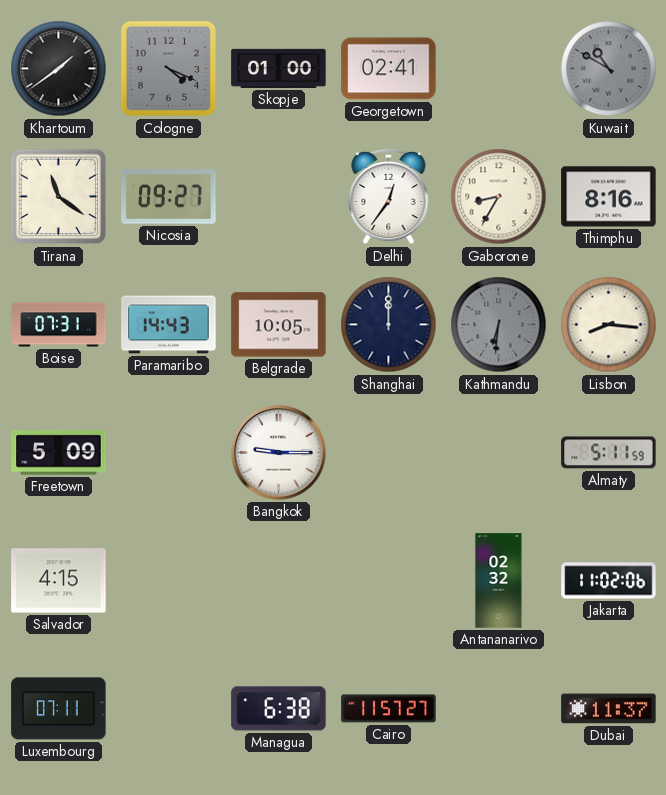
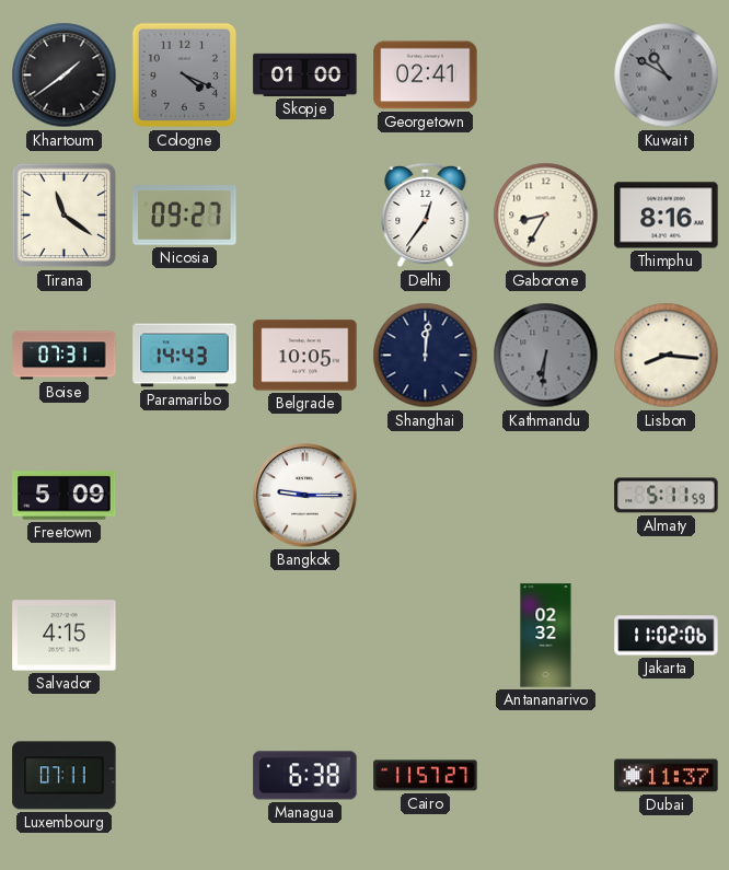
Shanghai: 12:00 -> 12:01
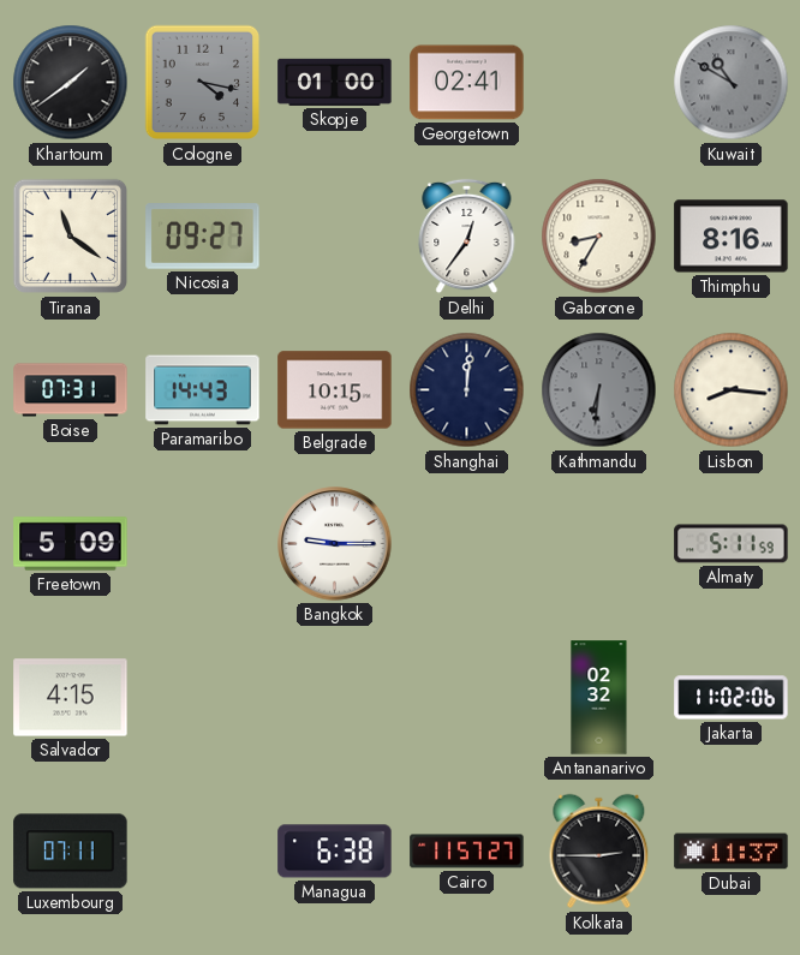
Cologne: 4:19 -> 4:17
Belgrade: 10:05 -> 10:15
Kolkata: none -> 2:45
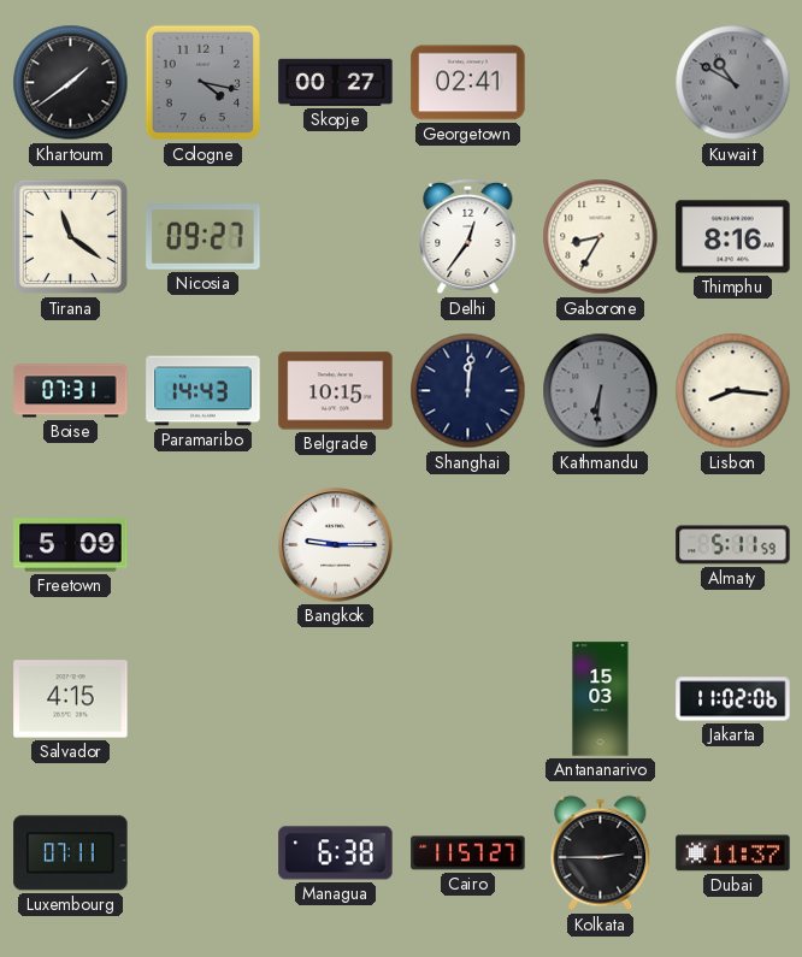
Skopje: 01:00 -> 00:27
Antananarivo: 02:32 -> 15:03
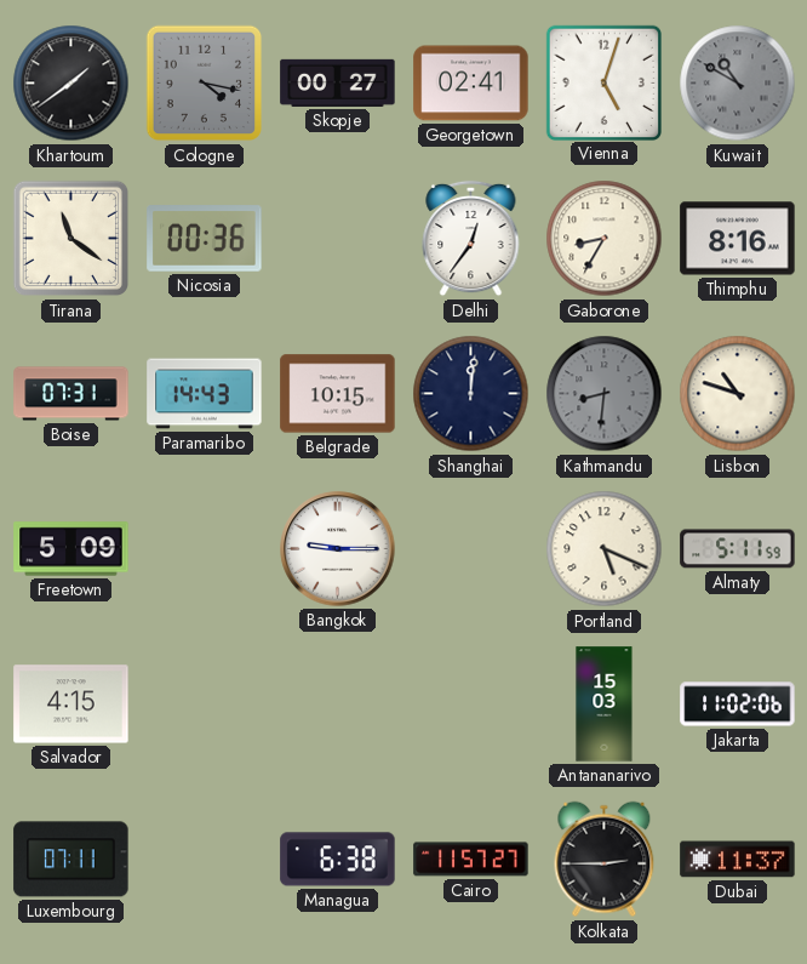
Vienna: none -> 5:03
Nicosia: 09:27 -> 00:36
Kathmandu: 6:31 -> 8:31
Lisbon: 8:16 -> 10:48
Portland: none -> 5:19
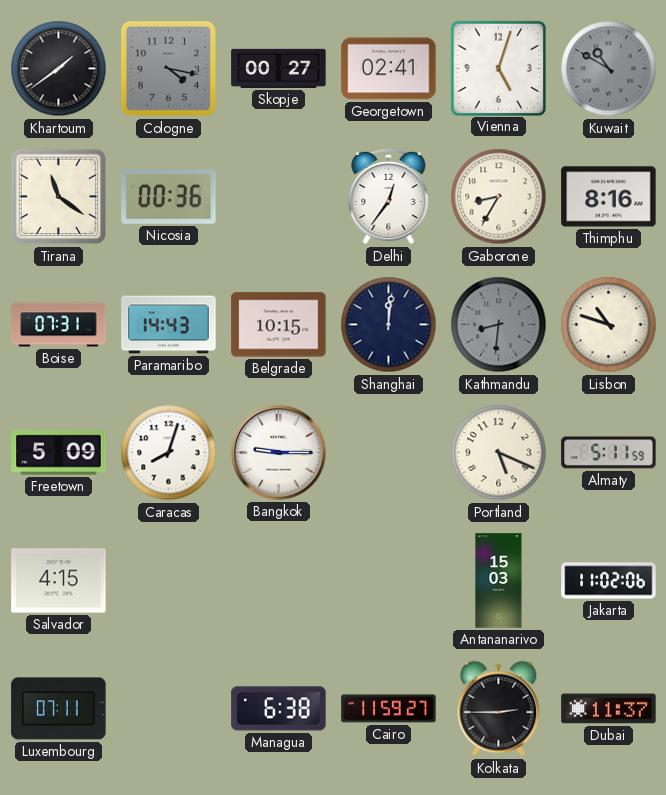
Caracas: none -> 8:03
Cairo: 11:57 -> 11:59
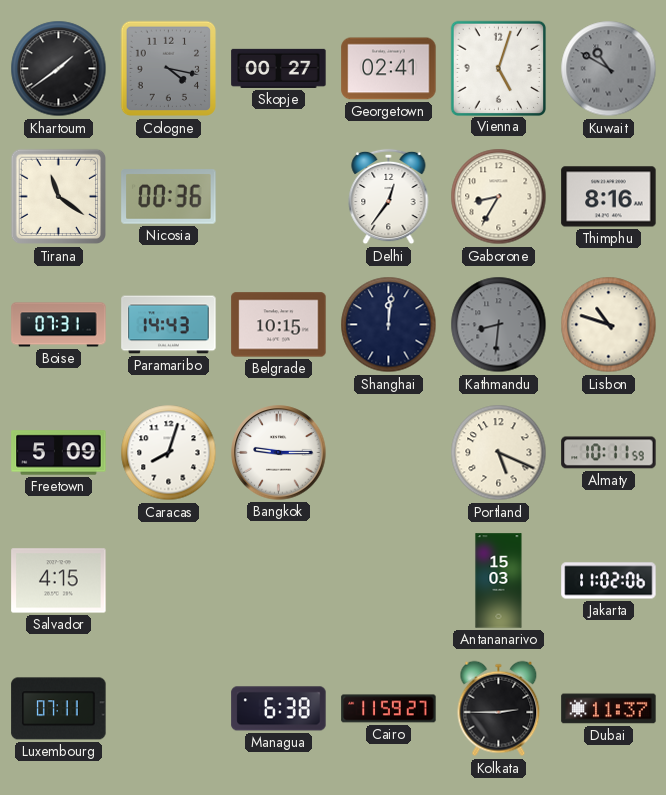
Almaty: 5:11 -> 10:11
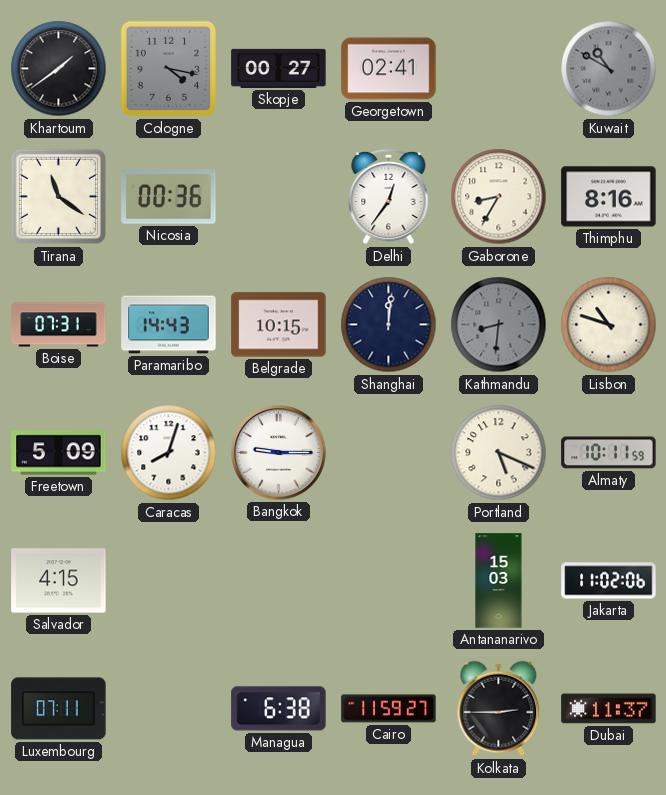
Vienna: 5:03 -> none
